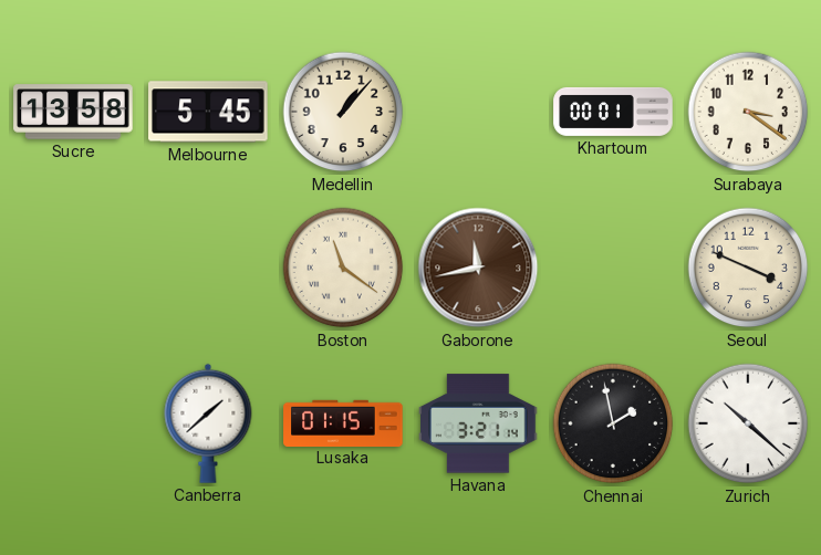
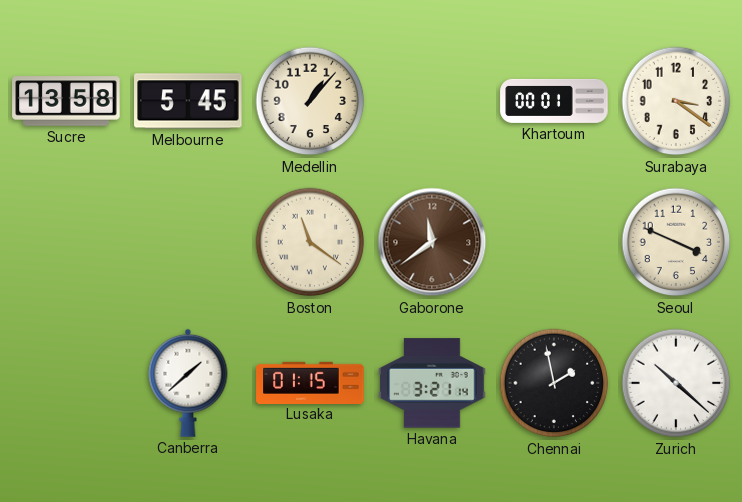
Gaborone: 11:43 -> 11:39
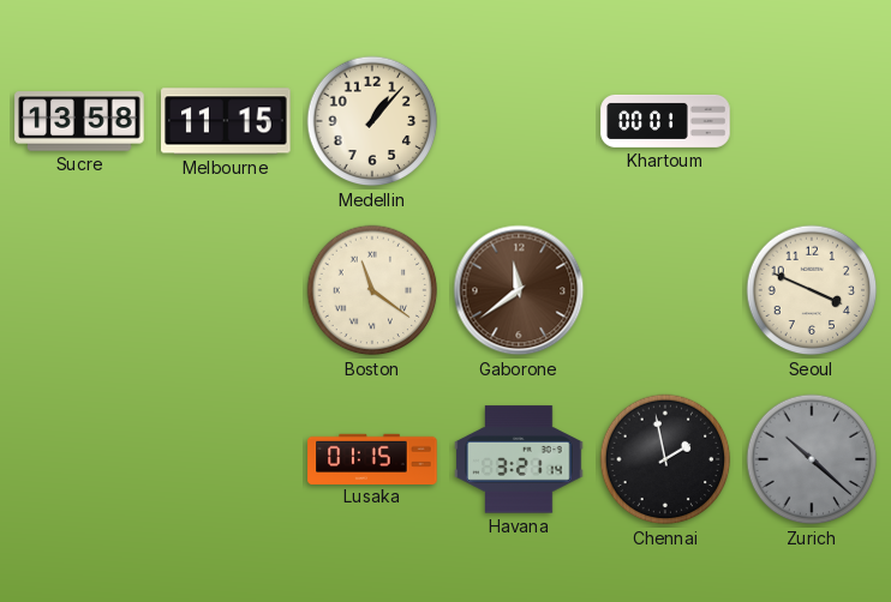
Melbourne: 5:45 -> 11:15
Surabaya: 3:21 -> none
Canberra: 1:38 -> none
Zurich dial: white -> grey
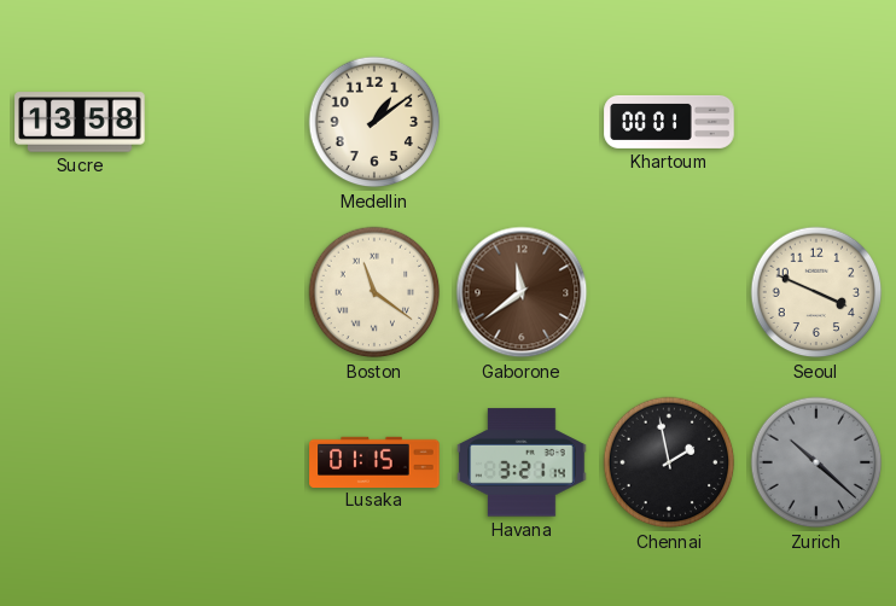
Melbourne: 11:15 -> none
Medellin: 1:07 -> 1:09
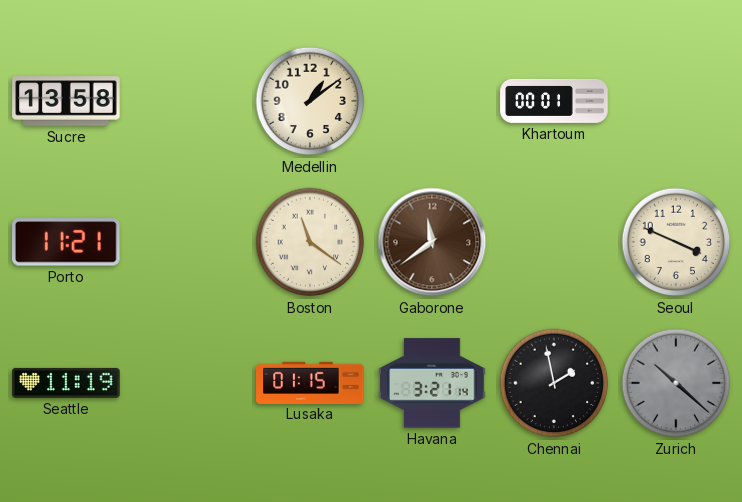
Porto: none -> 11:21
Seattle: none -> 11:19
